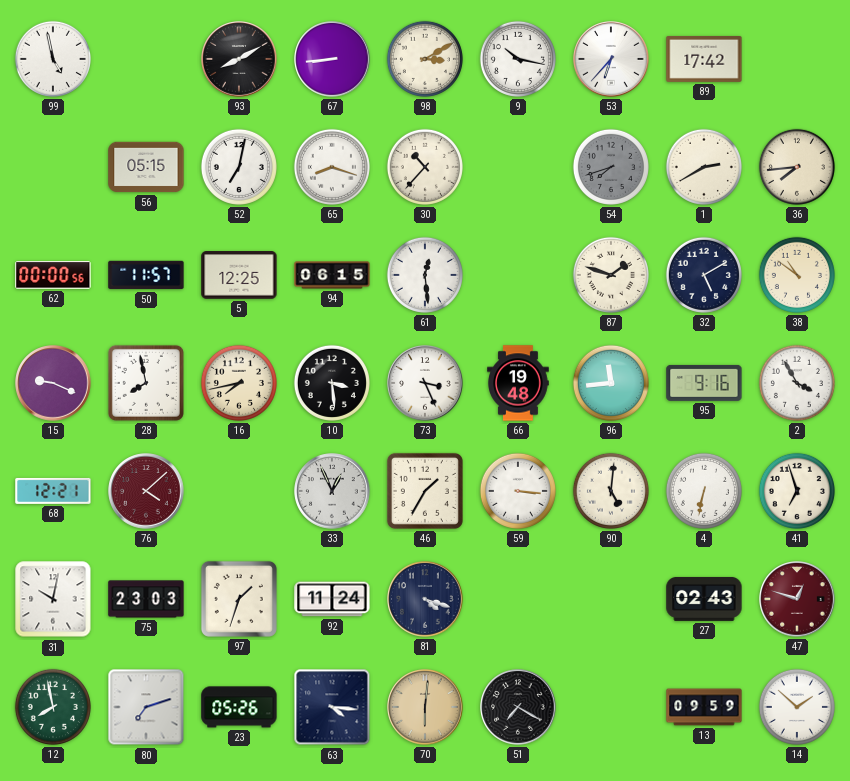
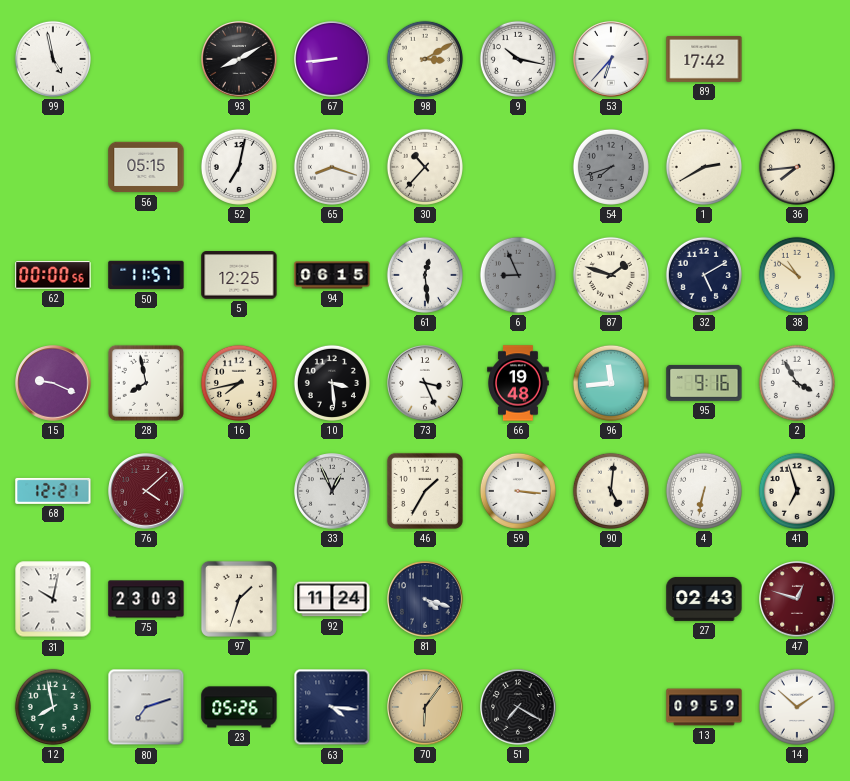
6: none -> 8:56
70: 6:01 -> 6:06
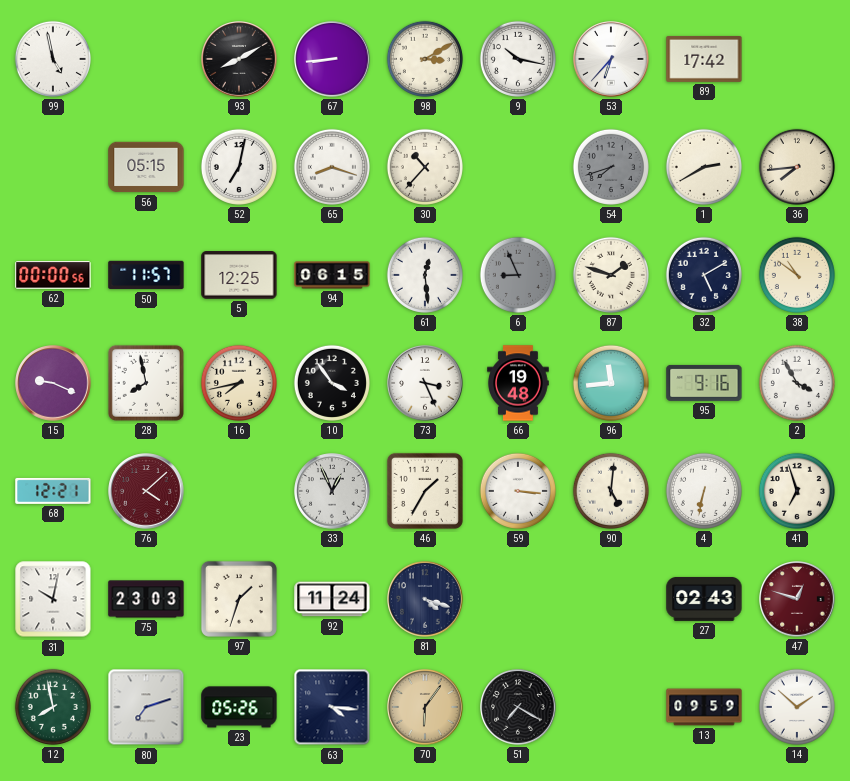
10: 3:29 -> 3:54
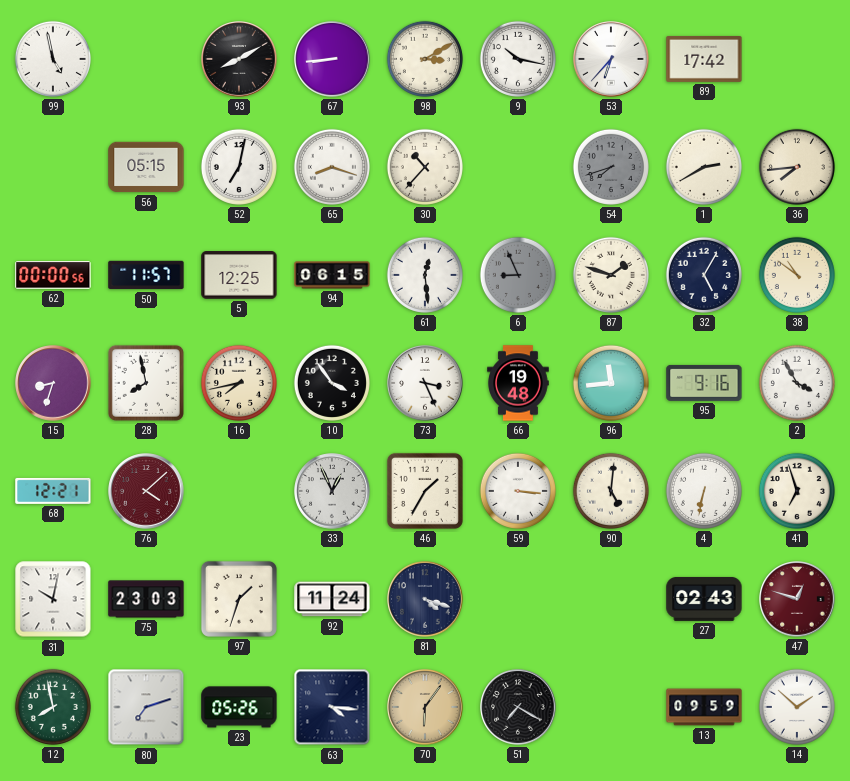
32: 5:10 -> 5:05
15: 9:19 -> 8:33
